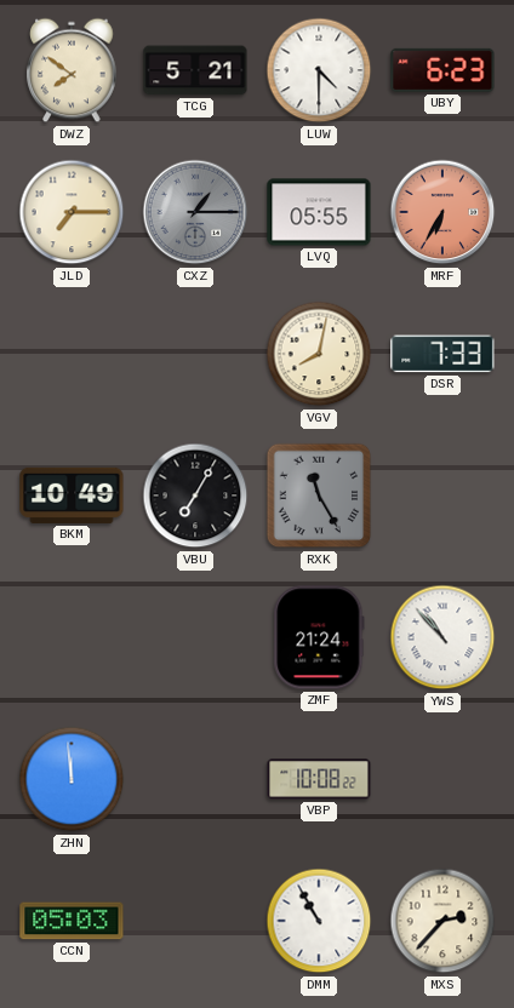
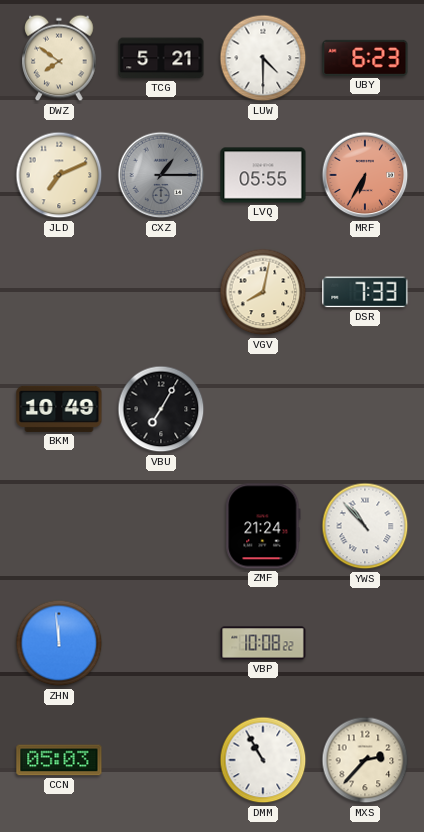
JLD: 7:15 -> 7:11
RXK: 11:25 -> none
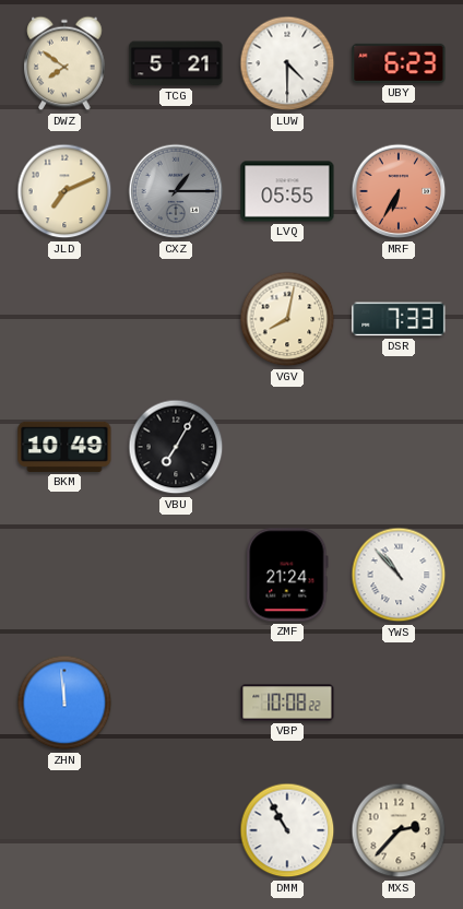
CCN: 05:03 -> none
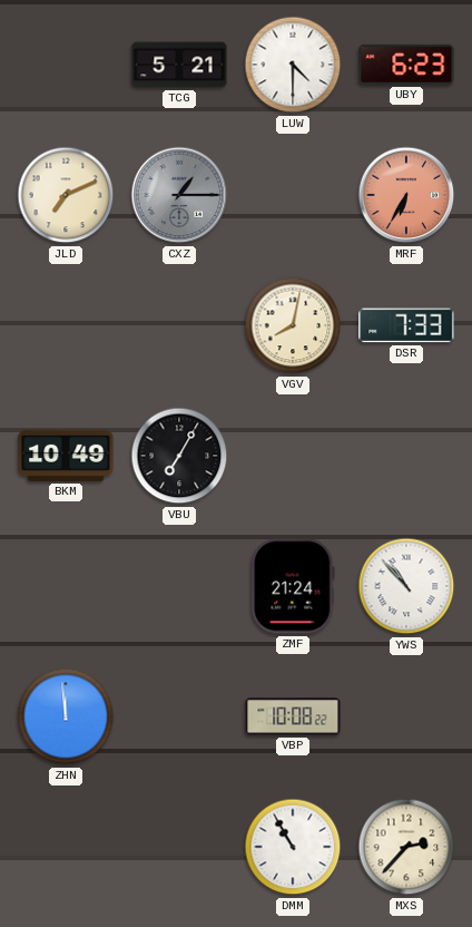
DWZ: 7:51 -> none
LVQ: 05:55 -> none
